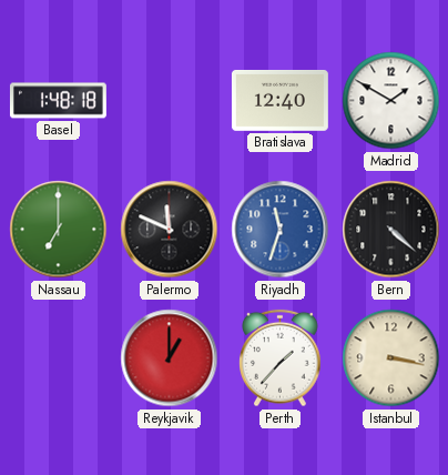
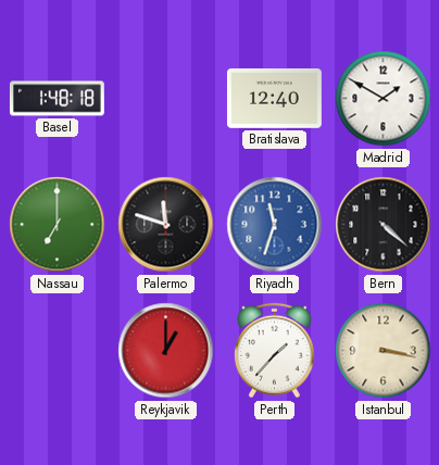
Palermo: 11:49 -> 11:48
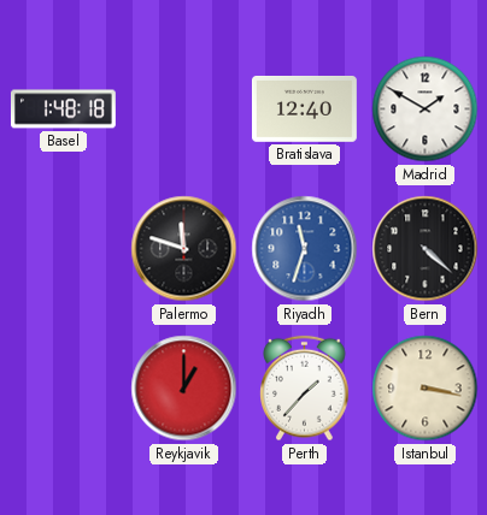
Nassau: 7:00 -> none
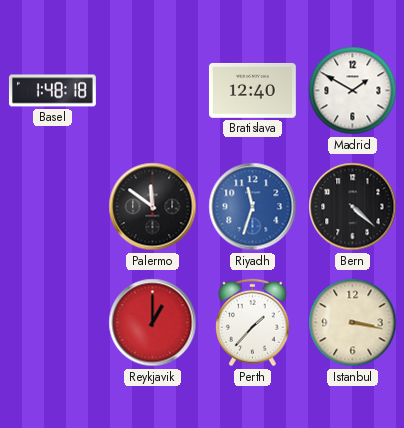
Palermo: 11:48 -> 11:51
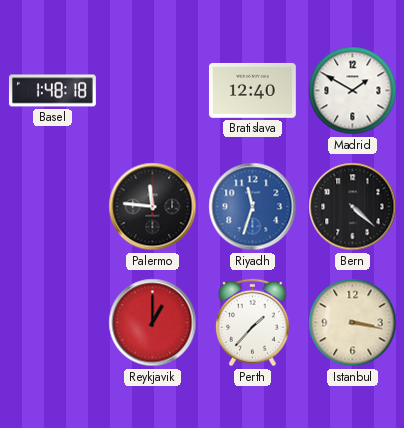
Palermo: 11:51 -> 11:46
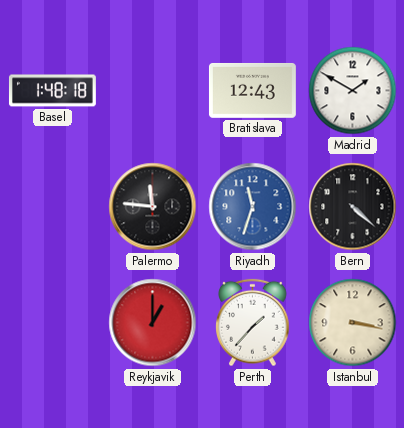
Bratislava: 12:40 -> 12:43
